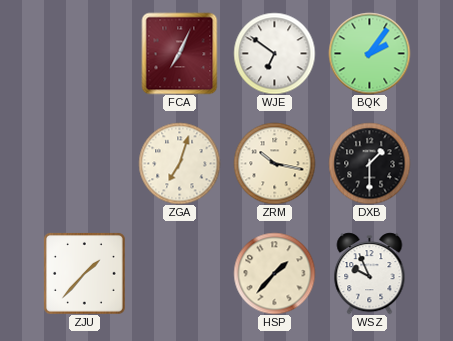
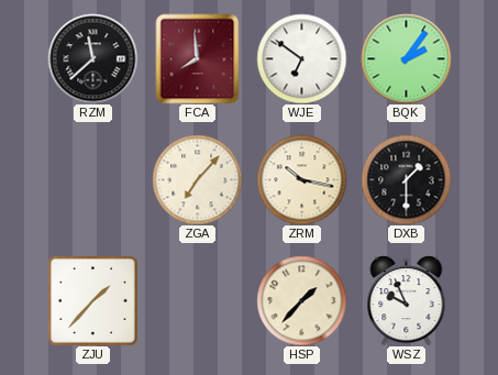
RZM: none -> 11:38
FCA: 7:04 -> 7:59
ZGA: 7:03 -> 7:07
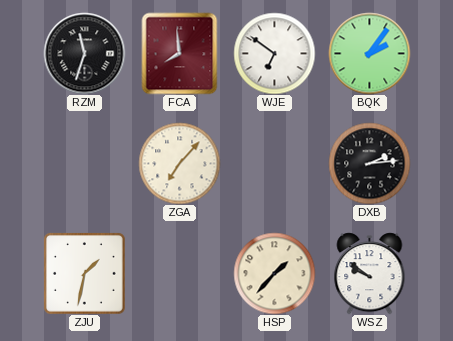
RZM: 11:38 -> 11:33
ZRM: 10:17 -> none
DXB: 1:30 -> 2:14
ZJU: 1:37 -> 1:32
WSZ: 9:56 -> 9:51
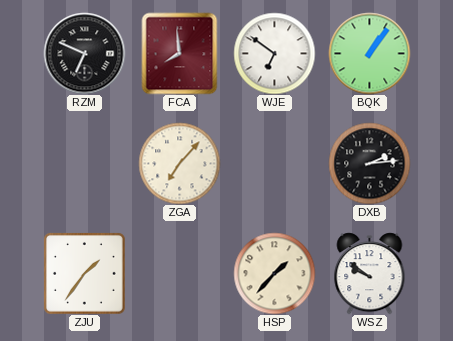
RZM: 11:33 -> 6:49
BQK: 2:06 -> 1:06
ZJU: 1:32 -> 1:36
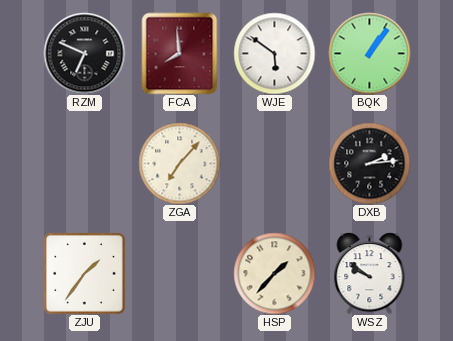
WJE: 6:51 -> 5:51
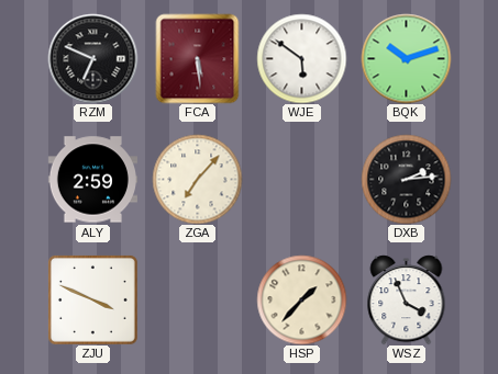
FCA: 7:59 -> 5:29
BQK: 1:06 -> 10:12
ALY: none -> 2:59
ZJU: 1:36 -> 3:49
WSZ: 9:51 -> 3:56
